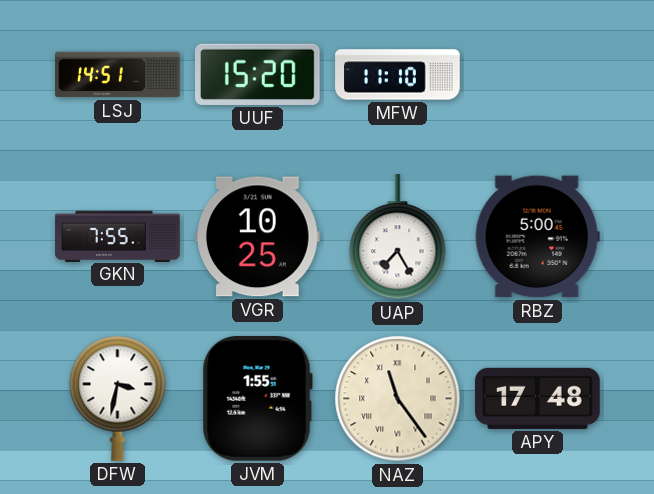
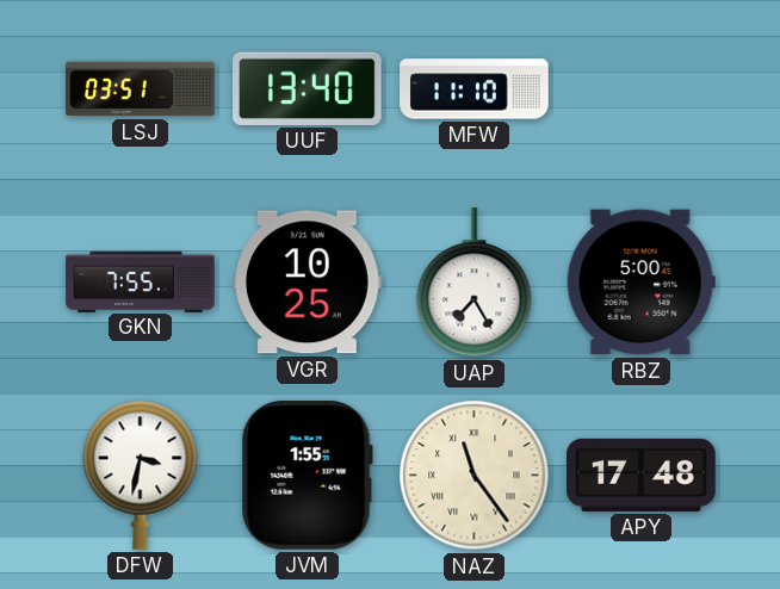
LSJ: 14:51 -> 03:51
UUF: 15:20 -> 13:40
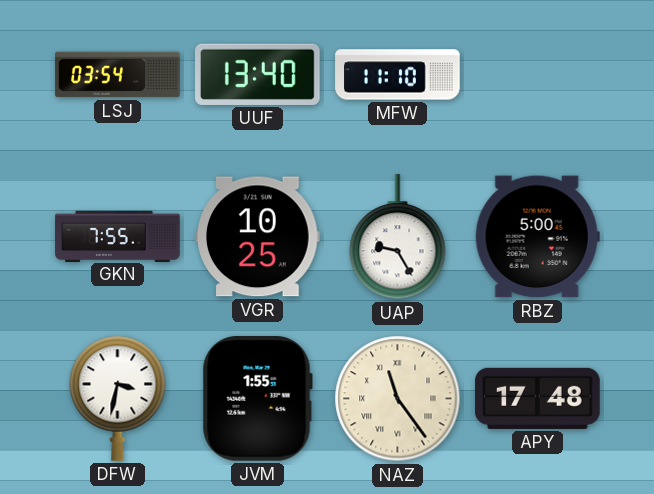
LSJ: 03:51 -> 03:54
UAP: 7:25 -> 9:25
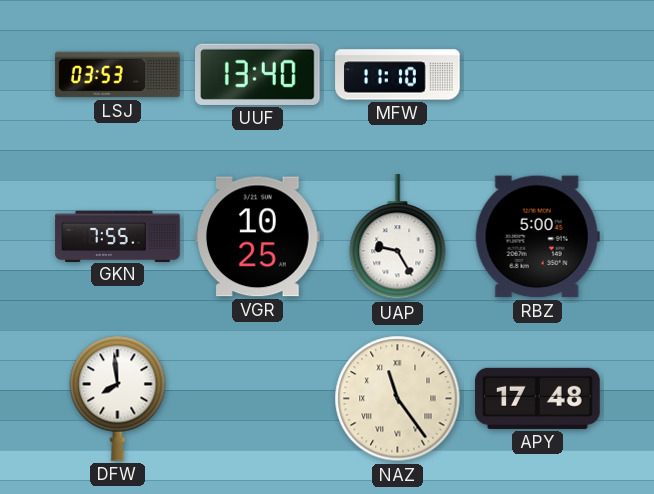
LSJ: 03:54 -> 03:53
DFW: 3:32 -> 7:59
JVM: 1:55 -> none
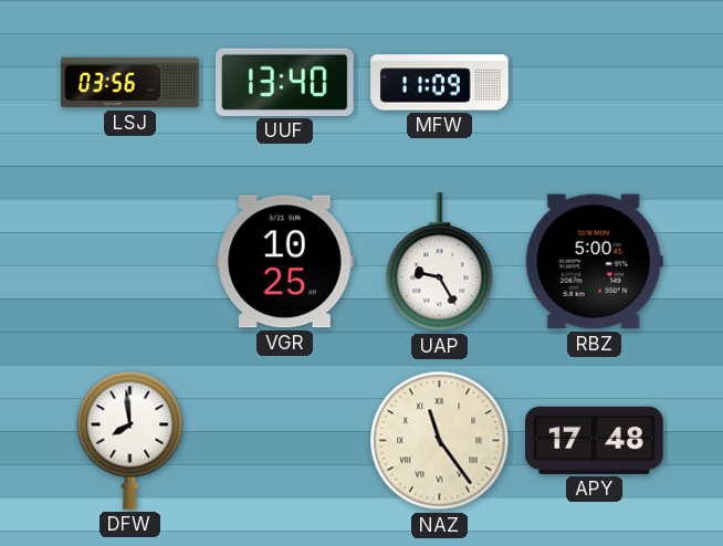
LSJ: 03:53 -> 03:56
MFW: 11:10 -> 11:09
GKN: 7:55 -> none
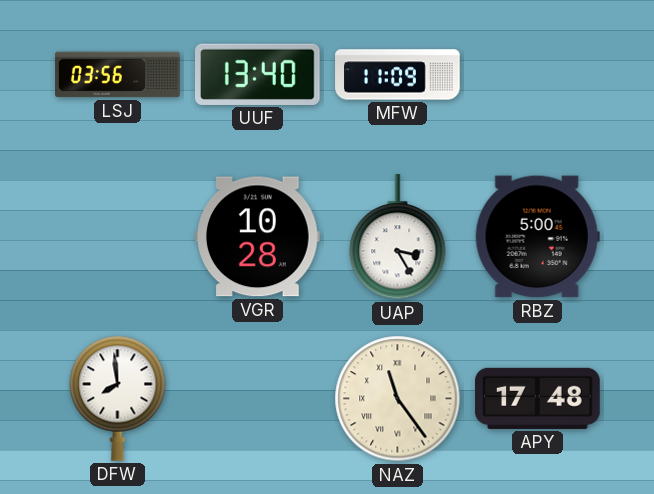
VGR: 10:25 -> 10:28
UAP: 9:25 -> 3:25
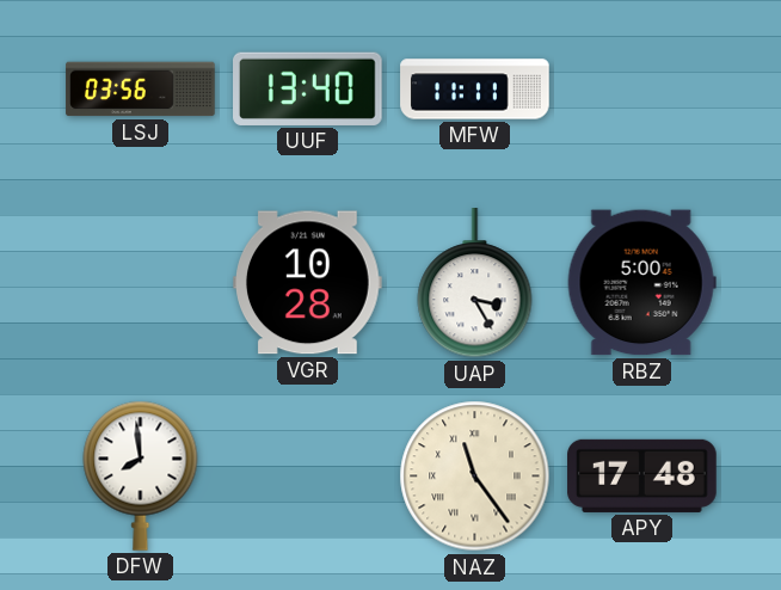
MFW: 11:09 -> 11:11
